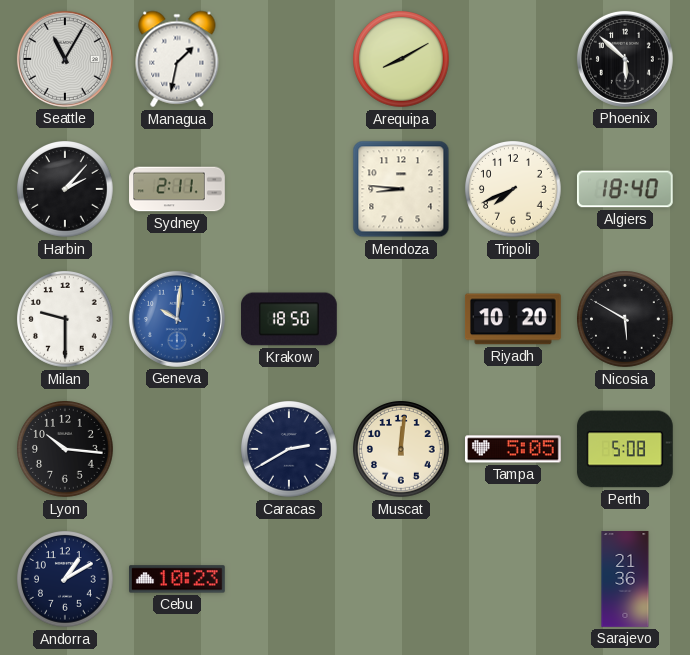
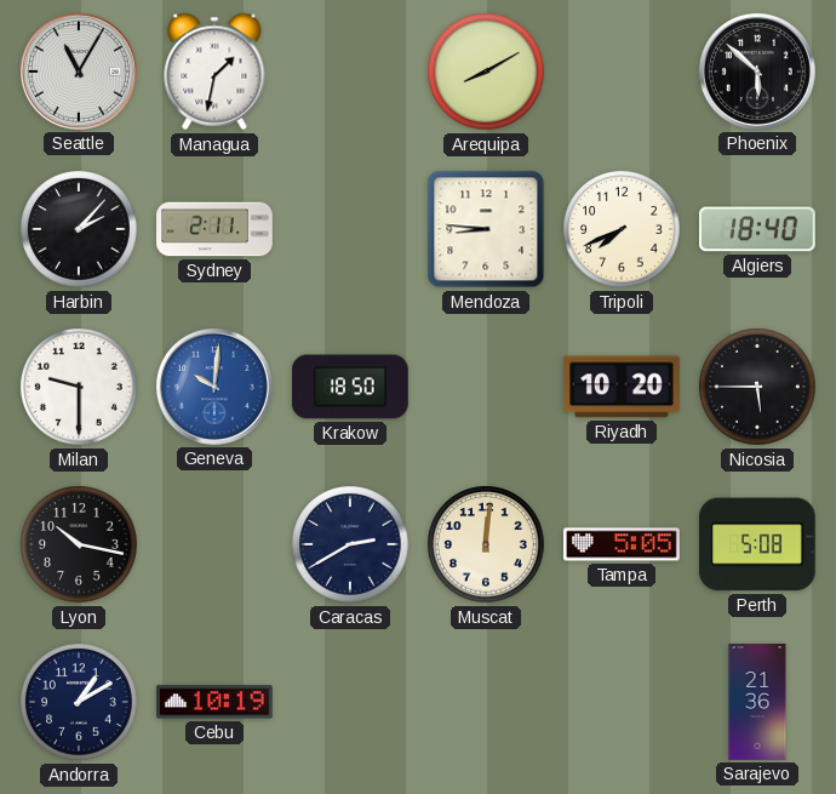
Nicosia: 5:50 -> 5:45
Lyon: 10:16 -> 10:17
Cebu: 10:23 -> 10:19
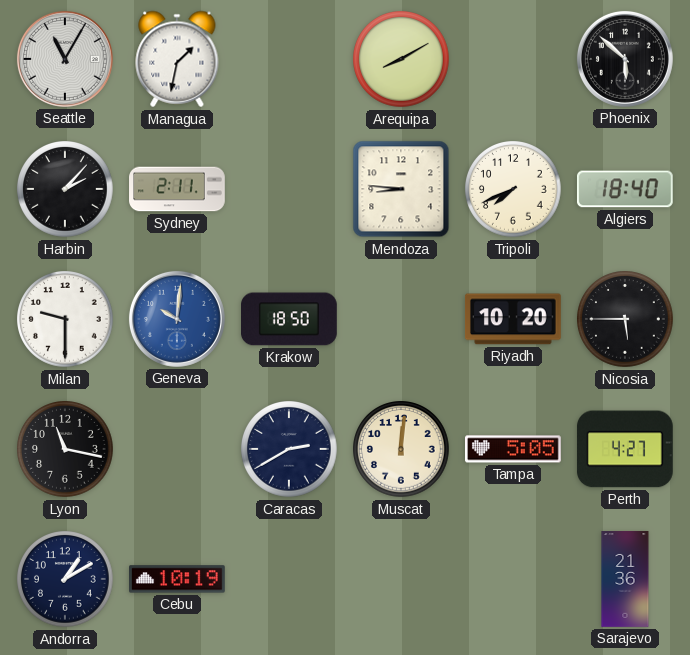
Lyon: 10:17 -> 11:17
Perth: 5:08 -> 4:27
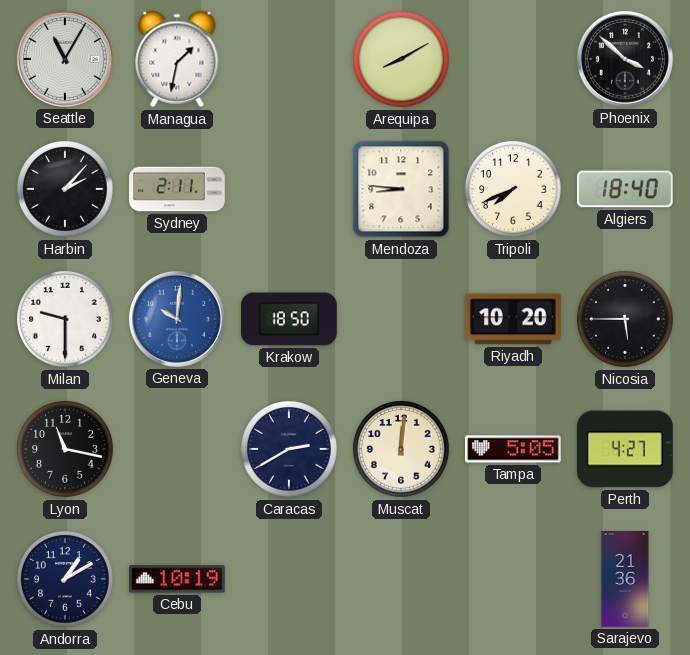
Phoenix: 5:52 -> 3:52
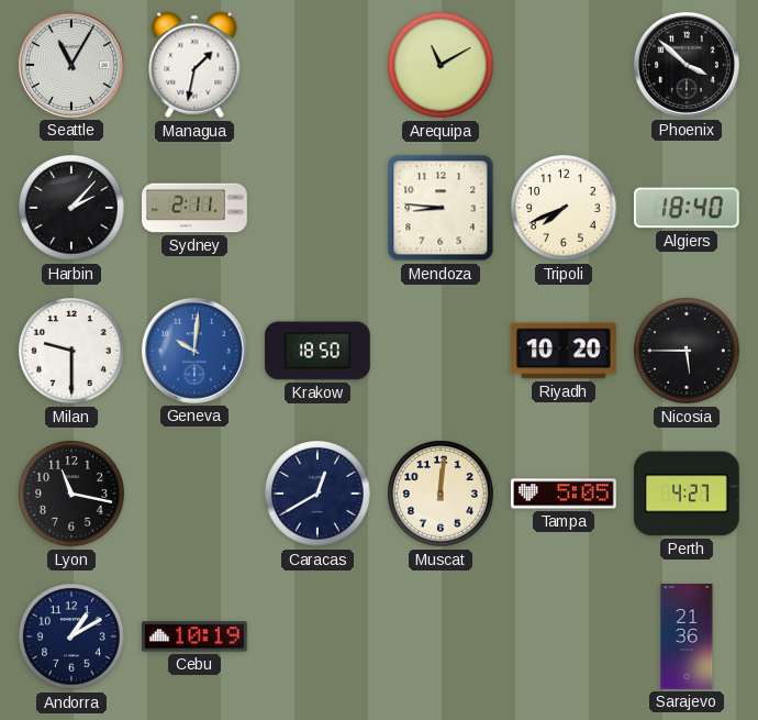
Arequipa: 8:10 -> 11:10
Caracas: 2:40 -> 12:40
